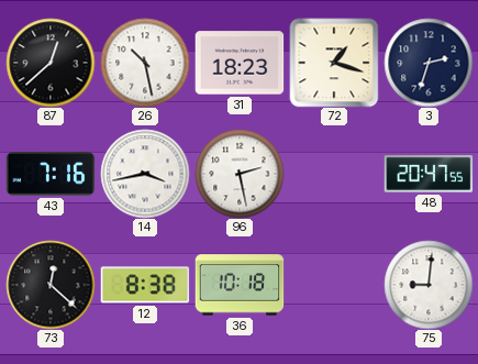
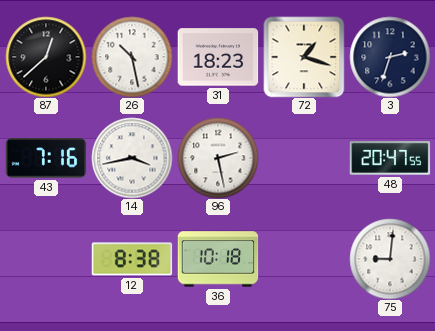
73: 12:22 -> none
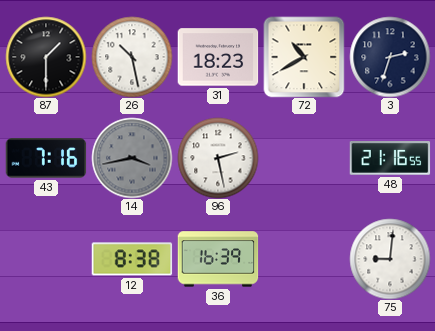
87: 12:38 -> 1:30
72: 1:18 -> 10:40
14 dial: white -> grey
48: 20:47 -> 21:16
36: 10:18 -> 16:39
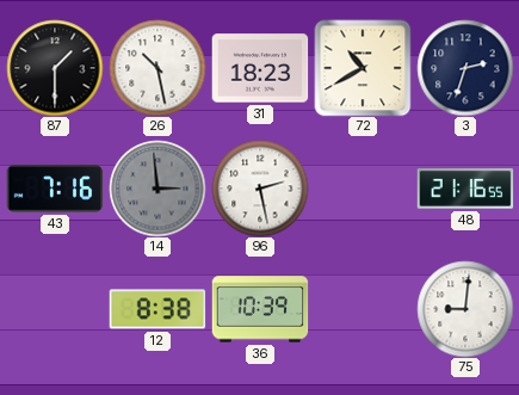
14: 3:43 -> 2:59
36: 16:39 -> 10:39
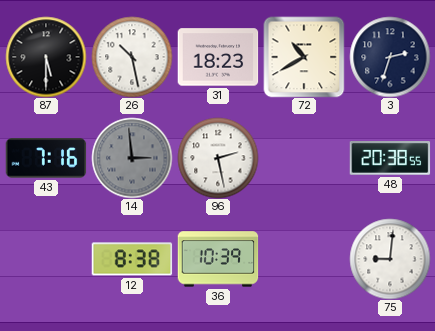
87: 1:30 -> 5:30
48: 21:16 -> 20:38
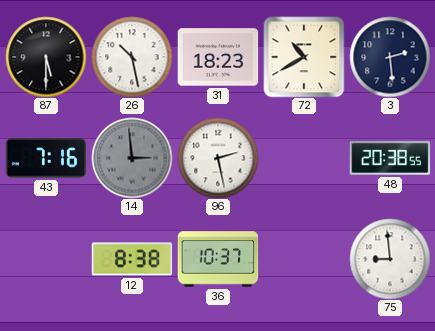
3: 2:33 -> 2:29
36: 10:39 -> 10:37
75: 9:01 -> 8:59
